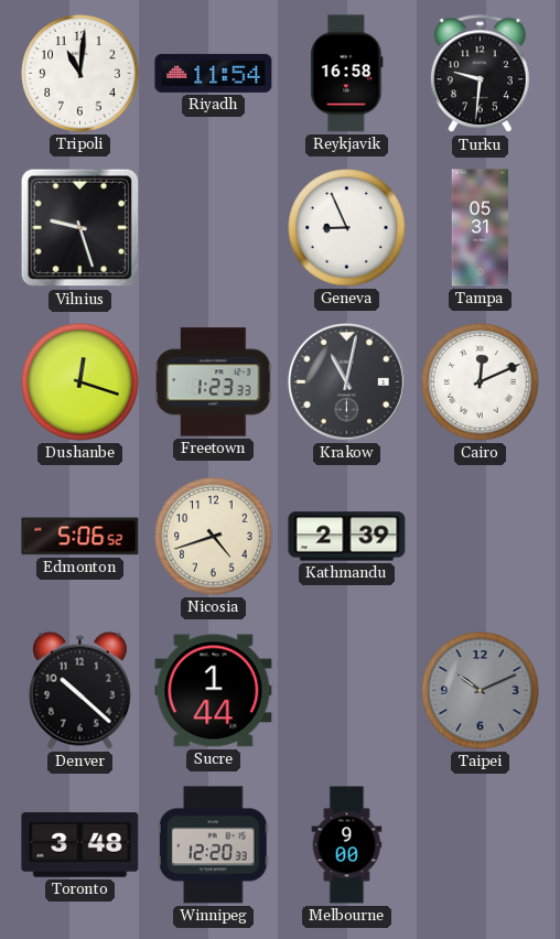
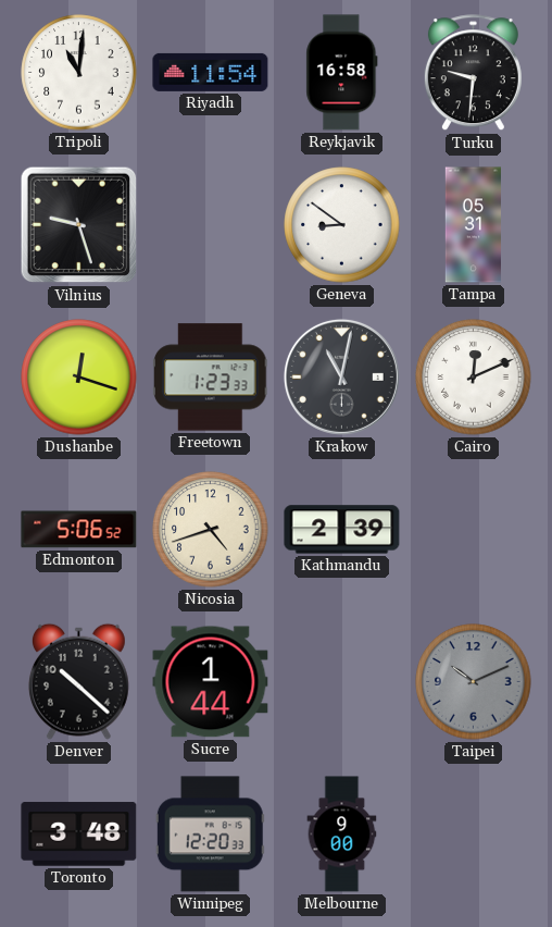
Geneva: 8:56 -> 8:51
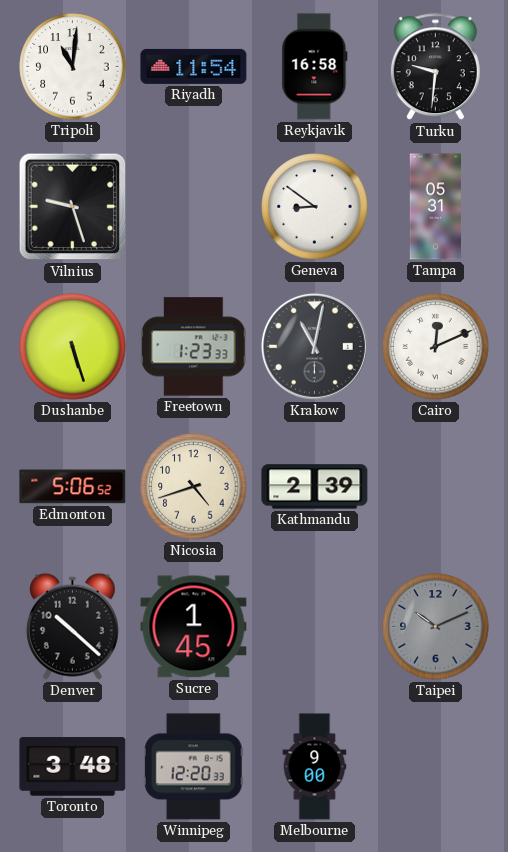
Dushanbe: 12:18 -> 5:27
Sucre: 1:44 -> 1:45
